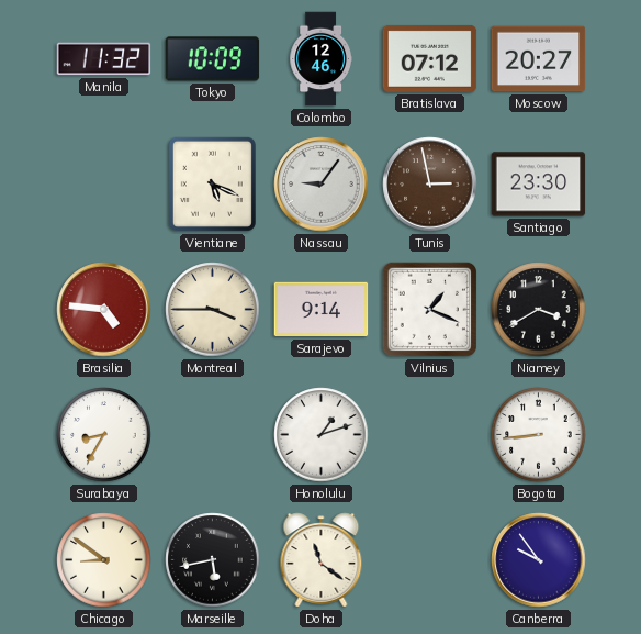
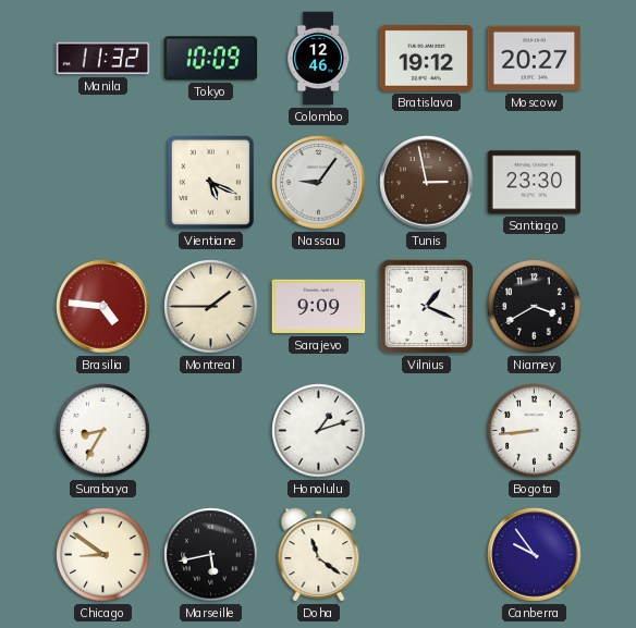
Bratislava: 07:12 -> 19:12
Montreal: 3:45 -> 1:45
Sarajevo: 9:14 -> 9:09
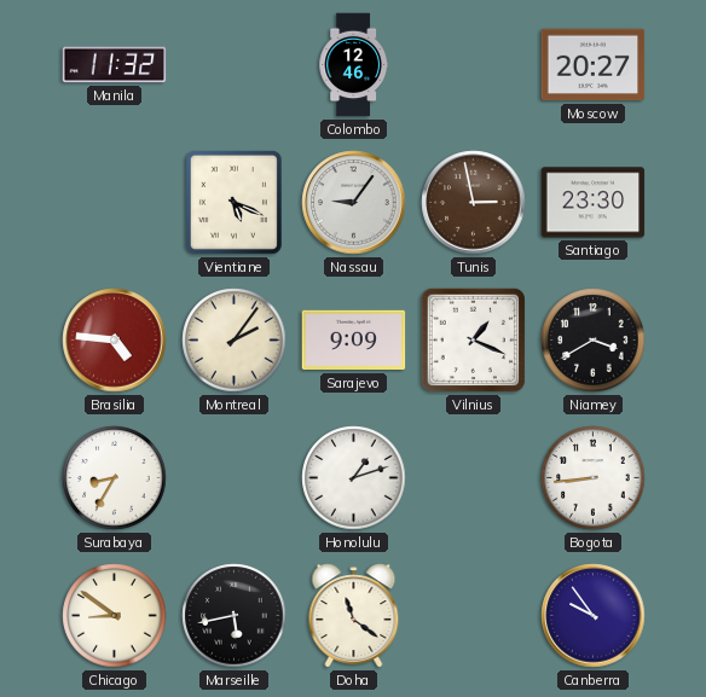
Tokyo: 10:09 -> none
Bratislava: 19:12 -> none
Montreal: 1:45 -> 2:06
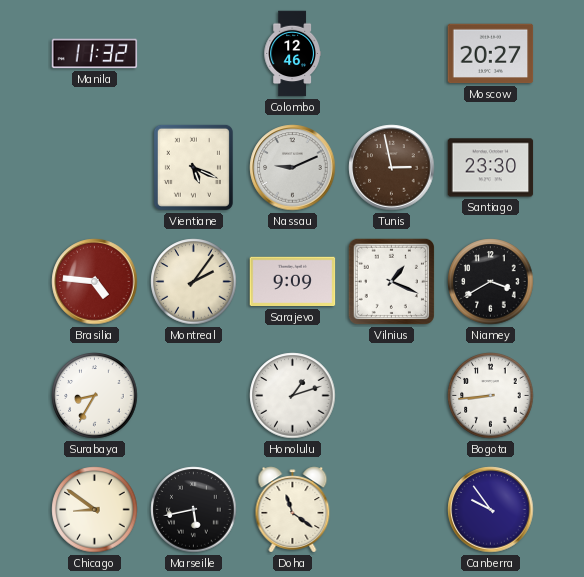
Nassau: 9:06 -> 9:11
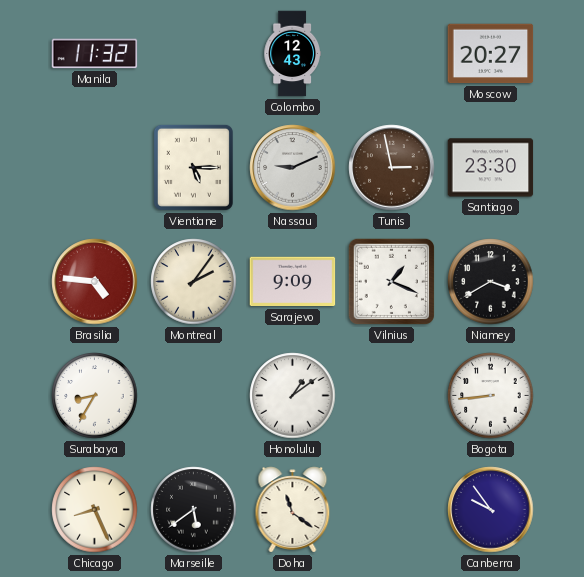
Colombo: 12:46 -> 12:43
Vientiane: 5:19 -> 5:15
Honolulu: 1:12 -> 1:09
Chicago: 8:51 -> 8:26
Marseille: 5:43 -> 5:39
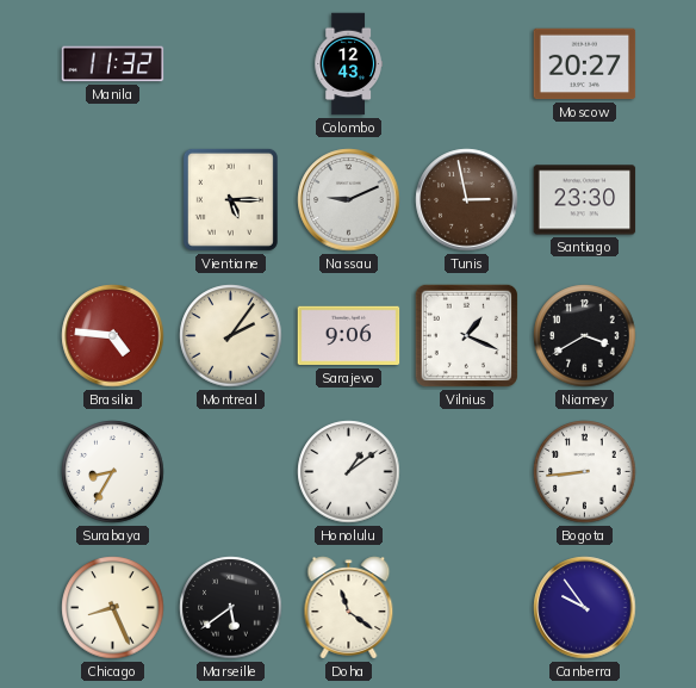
Sarajevo: 9:09 -> 9:06
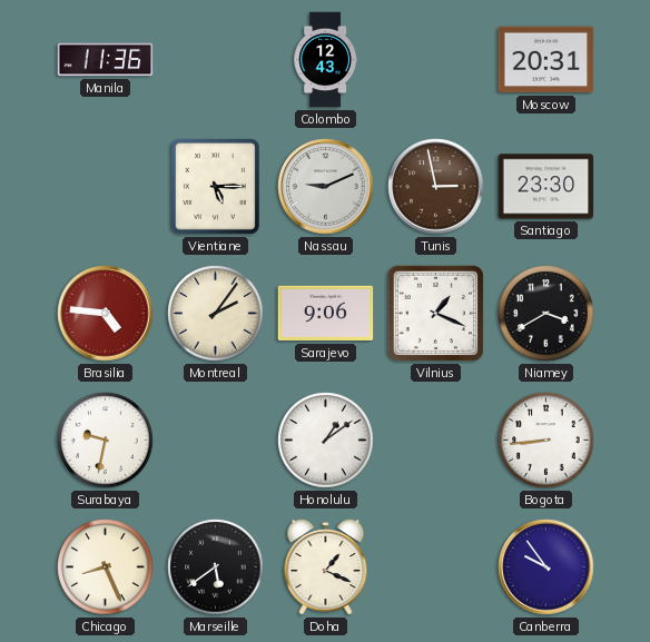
Manila: 11:32 -> 11:36
Moscow: 20:27 -> 20:31
Surabaya: 8:35 -> 9:32
Doha: 11:21 -> 1:19
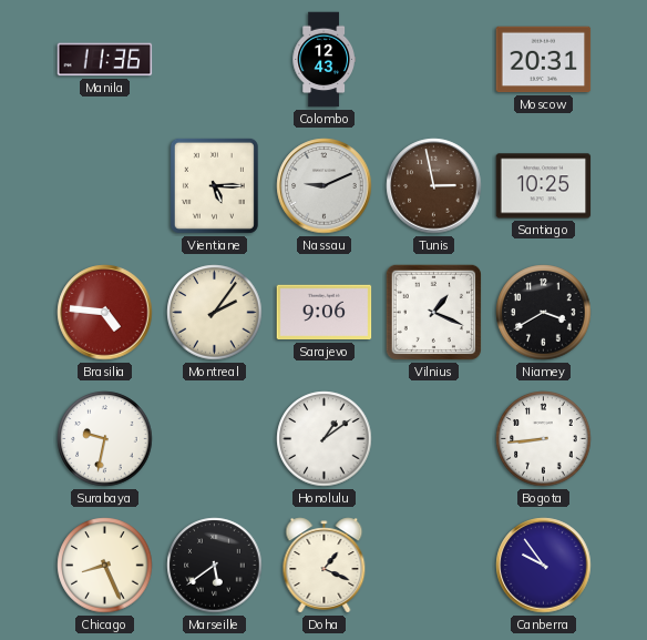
Santiago: 23:30 -> 10:25
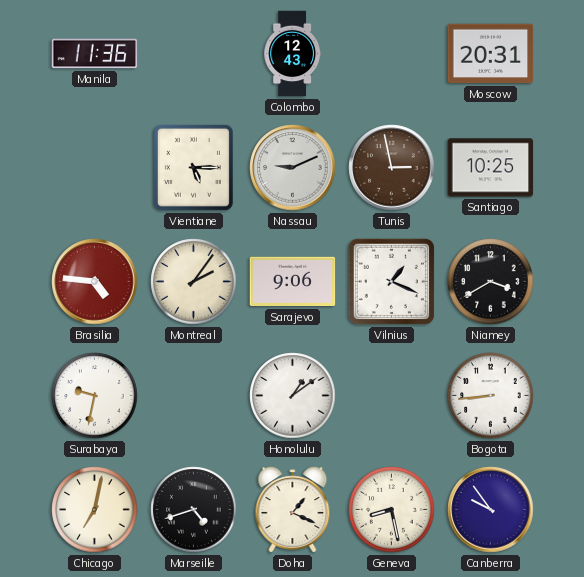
Chicago: 8:26 -> 7:02
Marseille: 5:39 -> 4:42
Geneva: none -> 8:28
